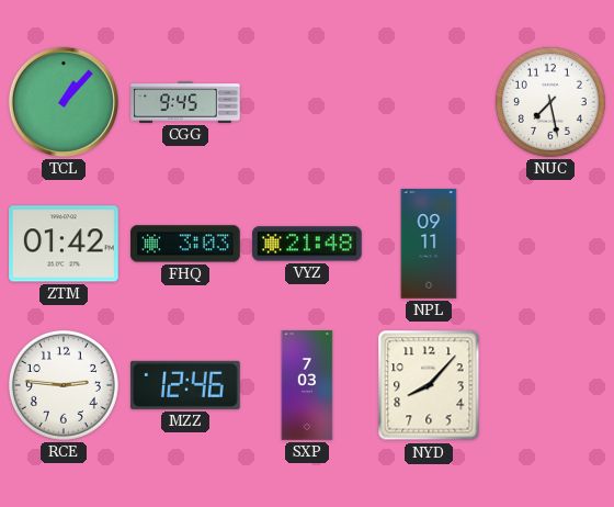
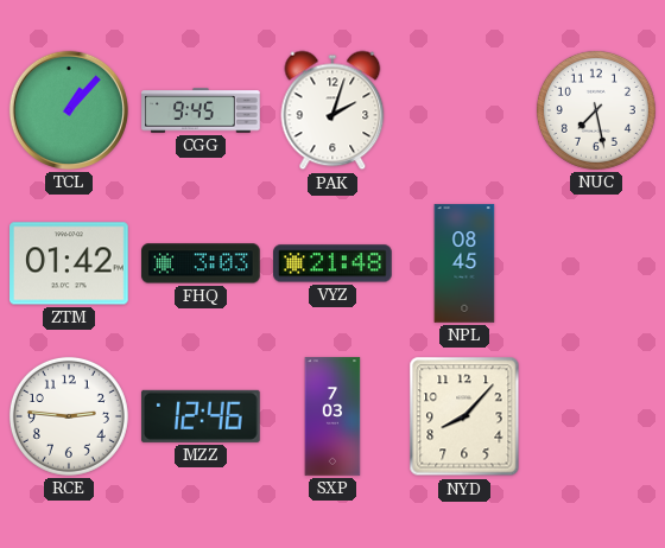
PAK: none -> 2:03
NPL: 09:11 -> 08:45
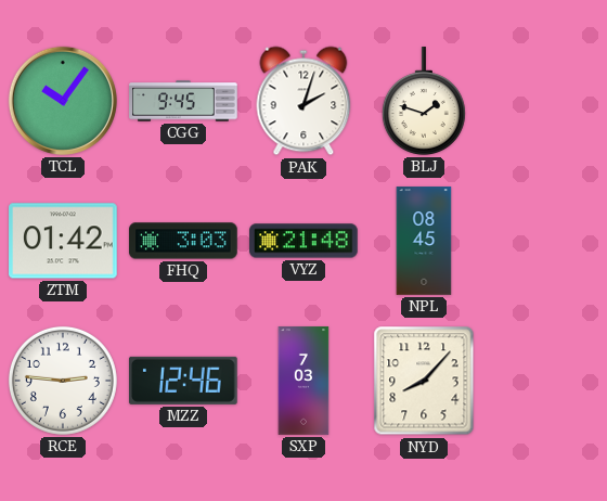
TCL: 1:07 -> 10:06
BLJ: none -> 1:48
NUC: 7:28 -> none
